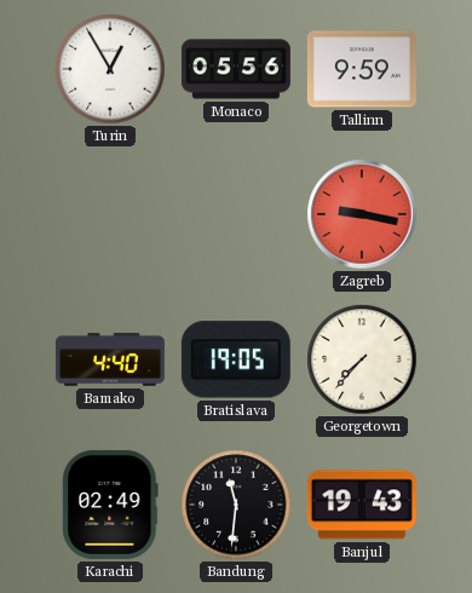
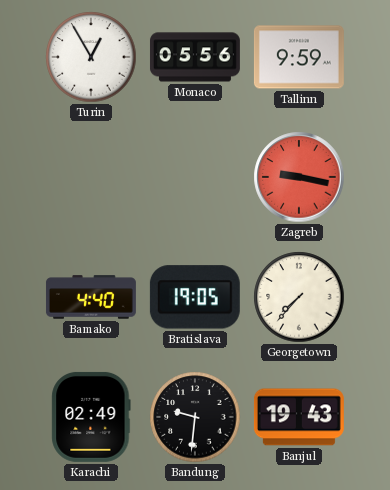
Bandung: 11:31 -> 9:31
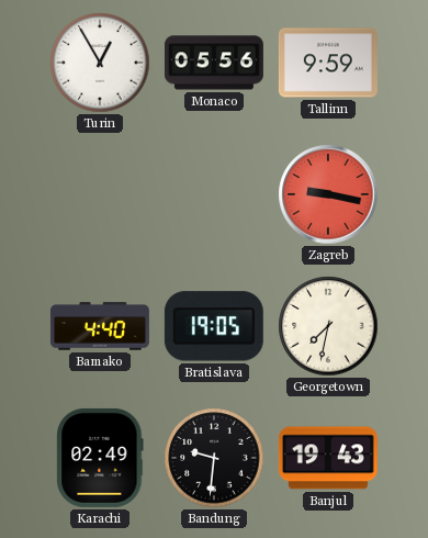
Georgetown: 7:37 -> 7:32
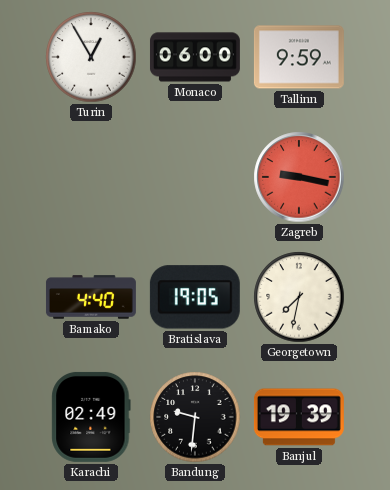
Monaco: 05:56 -> 06:00
Banjul: 19:43 -> 19:39
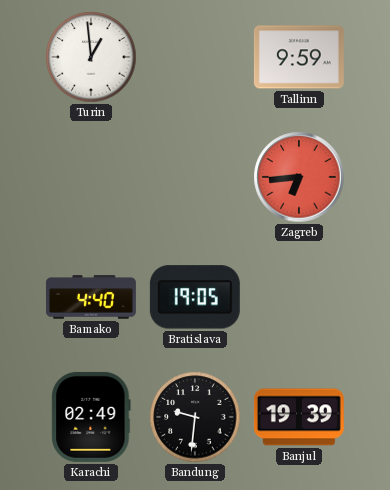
Turin: 12:55 -> 12:59
Monaco: 06:00 -> none
Zagreb: 9:17 -> 6:44
Georgetown: 7:32 -> none
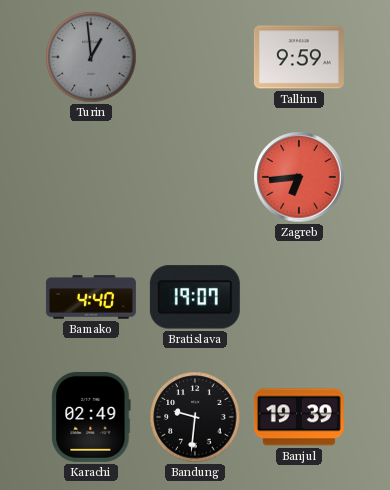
Turin dial: white -> grey
Bratislava: 19:05 -> 19:07
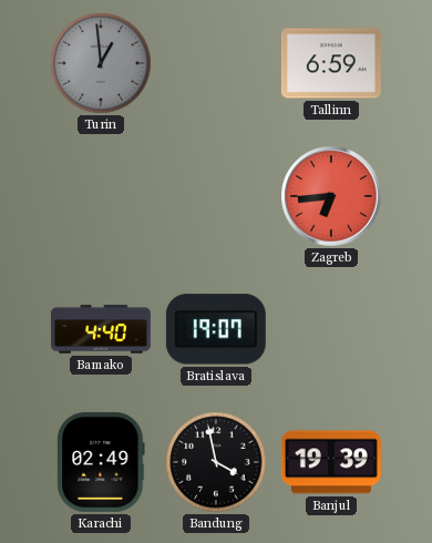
Tallinn: 9:59 -> 6:59
Bandung: 9:31 -> 3:58
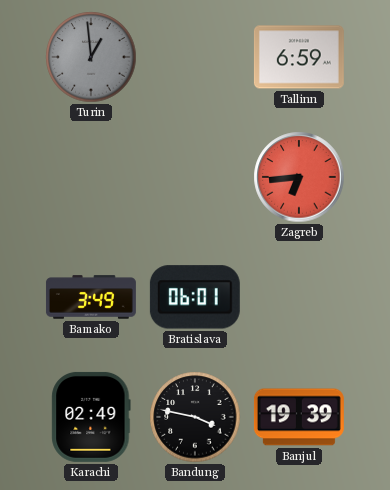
Bamako: 4:40 -> 3:49
Bratislava: 19:07 -> 06:01
Bandung: 3:58 -> 3:47
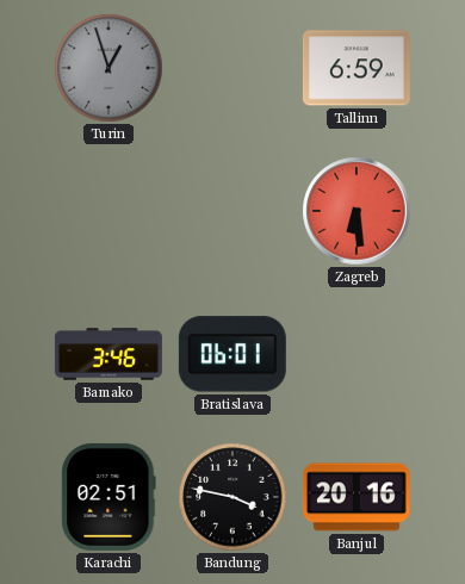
Turin: 12:59 -> 12:57
Zagreb: 6:44 -> 6:29
Bamako: 3:49 -> 3:46
Karachi: 02:49 -> 02:51
Banjul: 19:39 -> 20:16
